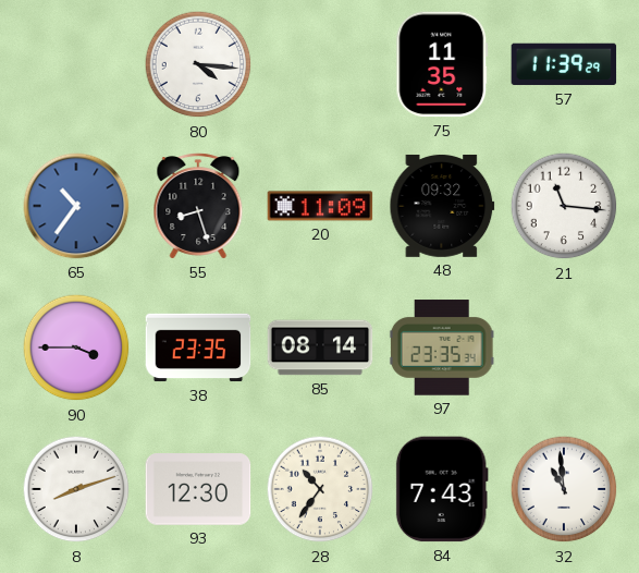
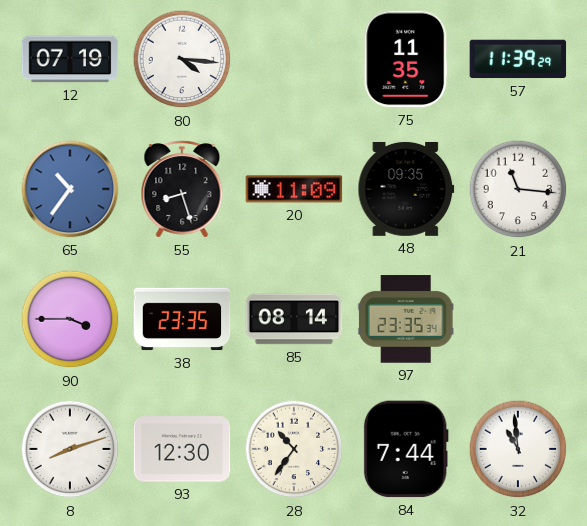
12: none -> 07:19
48: 09:32 -> 09:35
84: 7:43 -> 7:44
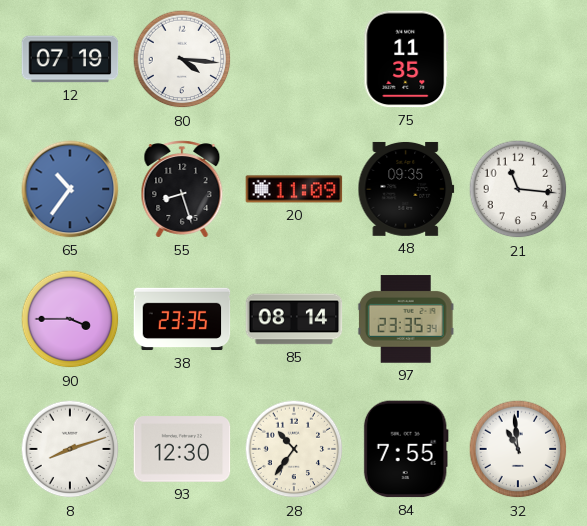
57: 11:39 -> none
84: 7:44 -> 7:55
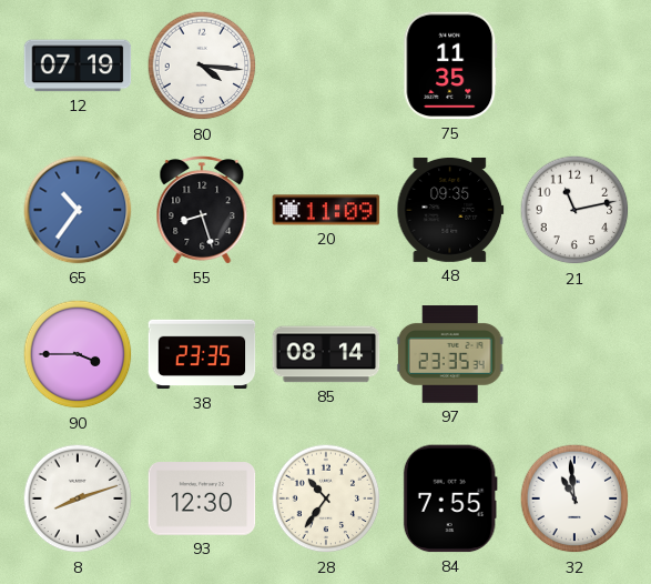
21: 11:16 -> 11:13
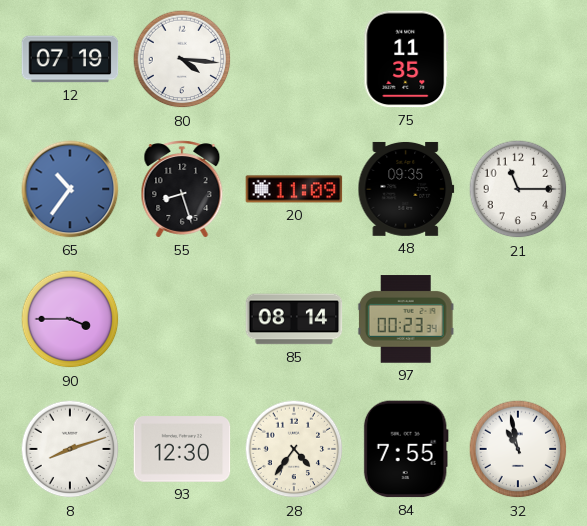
21: 11:13 -> 11:15
38: 23:35 -> none
97: 23:35 -> 00:23
28: 10:36 -> 4:36
32: 10:59 -> 10:58
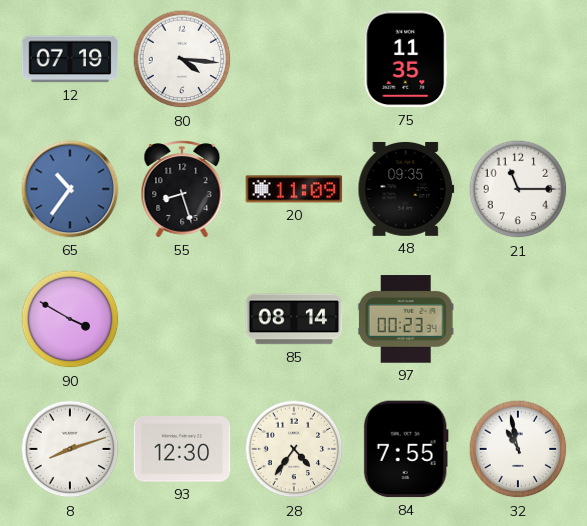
90: 3:45 -> 3:50
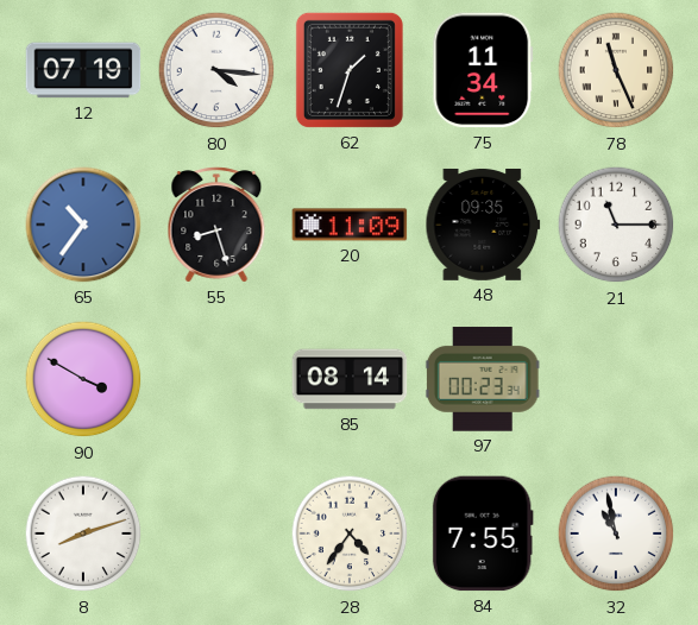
62: none -> 1:33
75: 11:35 -> 11:34
78: none -> 11:26
93: 12:30 -> none
